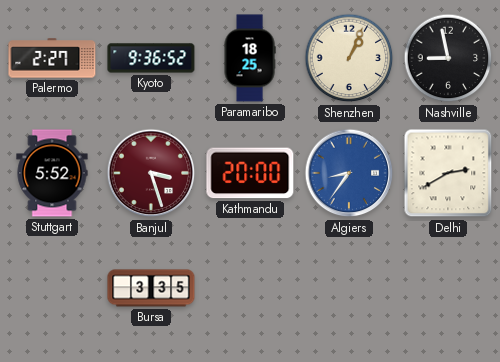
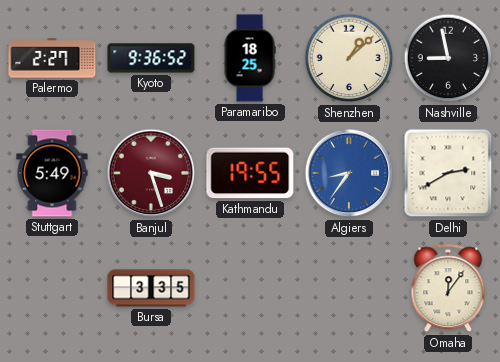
Shenzhen: 1:04 -> 1:08
Stuttgart: 5:52 -> 5:49
Kathmandu: 20:00 -> 19:55
Omaha: none -> 12:06
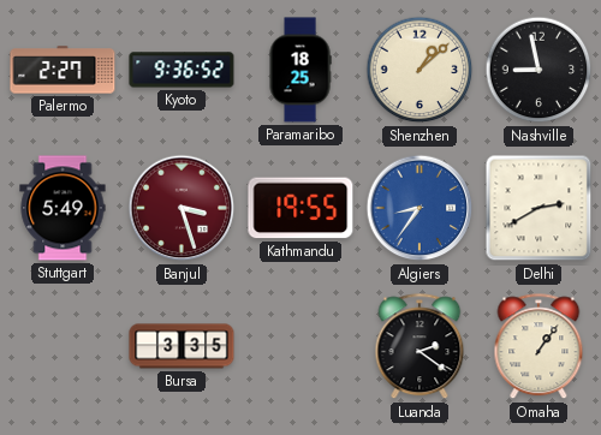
Luanda: none -> 2:21
Omaha: 12:06 -> 1:06
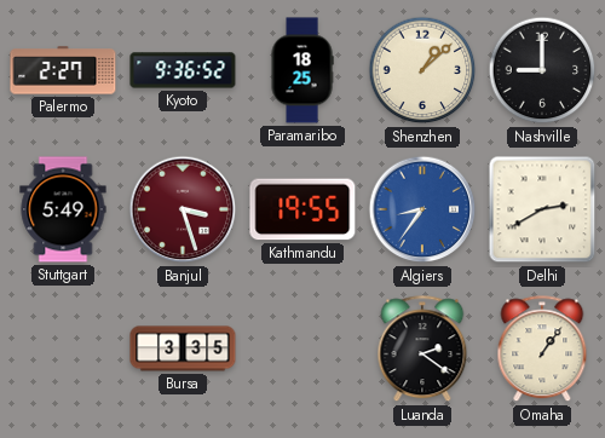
Nashville: 8:58 -> 9:00
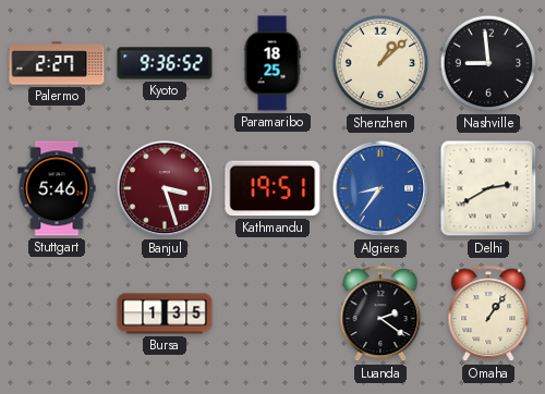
Nashville: 9:00 -> 8:59
Stuttgart: 5:49 -> 5:46
Kathmandu: 19:55 -> 19:51
Bursa: 3:35 -> 1:35
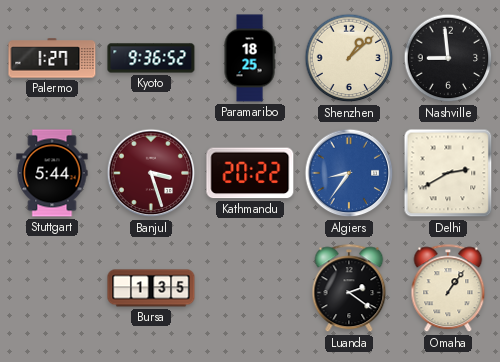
Palermo: 2:27 -> 1:27
Stuttgart: 5:46 -> 5:44
Kathmandu: 19:51 -> 20:22
